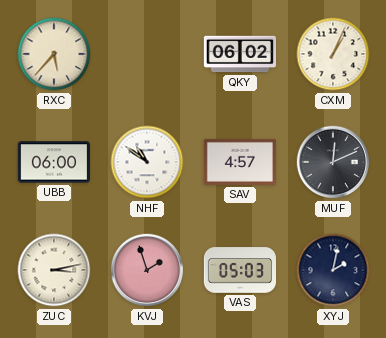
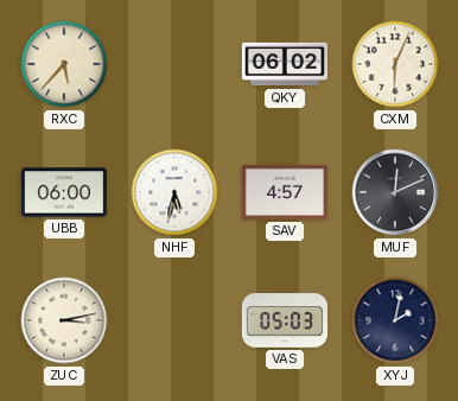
CXM: 1:04 -> 6:04
NHF: 10:51 -> 5:32
KVJ: 1:57 -> none
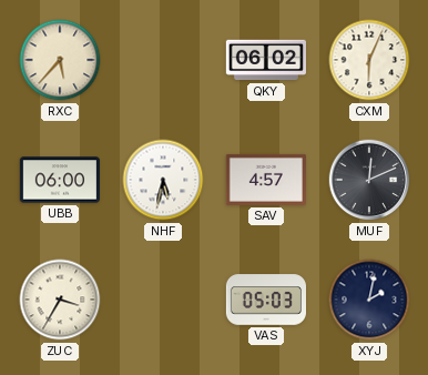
ZUC: 3:13 -> 3:35
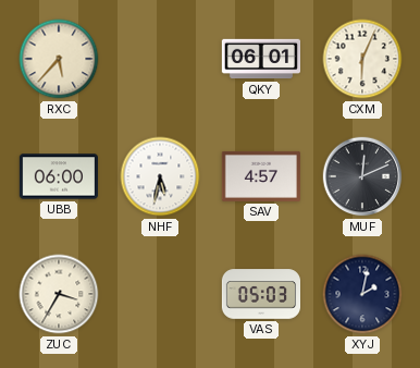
QKY: 06:02 -> 06:01
